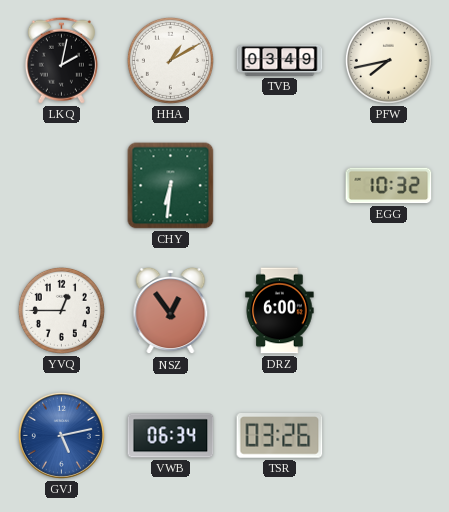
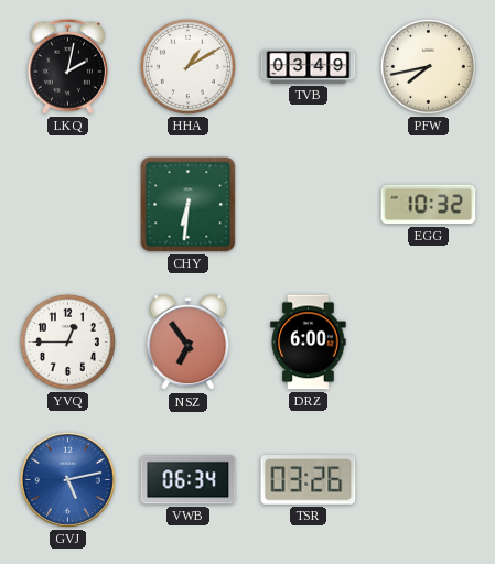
NSZ: 12:54 -> 6:54
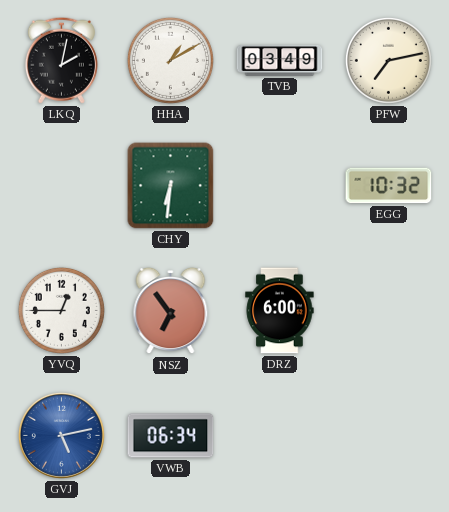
PFW: 7:43 -> 7:13
TSR: 03:26 -> none
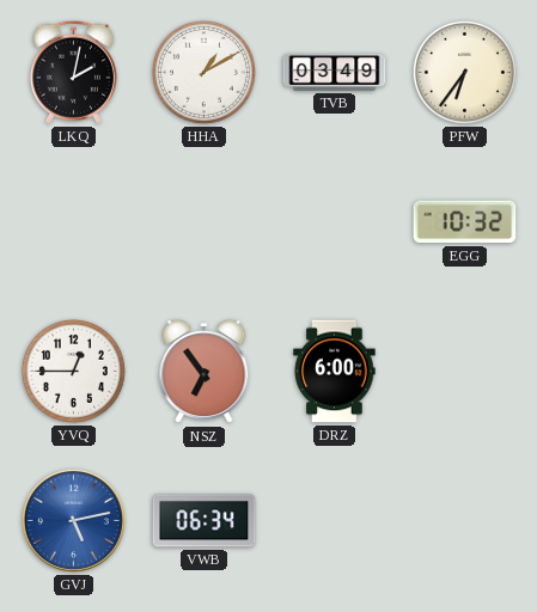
PFW: 7:13 -> 6:36
CHY: 6:31 -> none
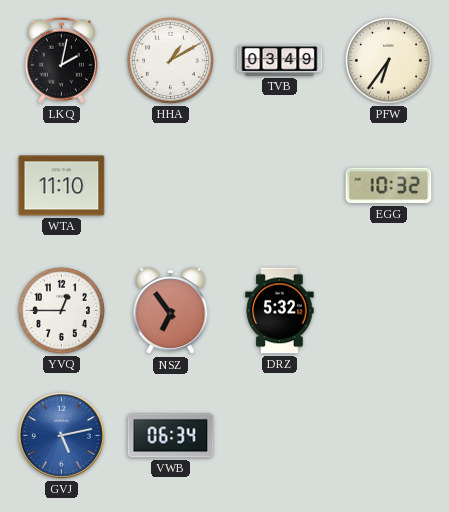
WTA: none -> 11:10
DRZ: 6:00 -> 5:32
